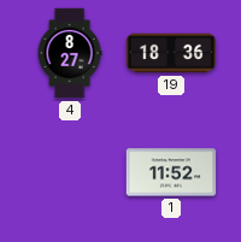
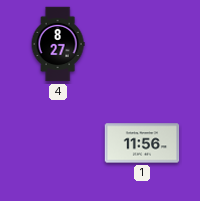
19: 18:36 -> none
1: 11:52 -> 11:56
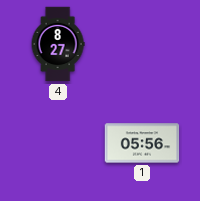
1: 11:56 -> 05:56
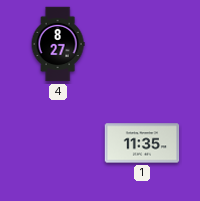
1: 05:56 -> 11:35
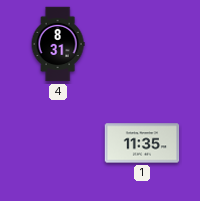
4: 8:27 -> 8:31
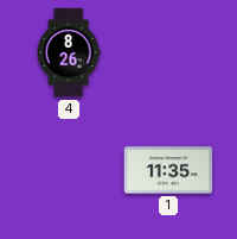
4: 8:31 -> 8:26
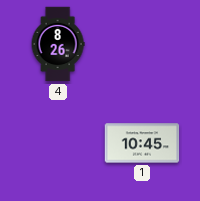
1: 11:35 -> 10:45
